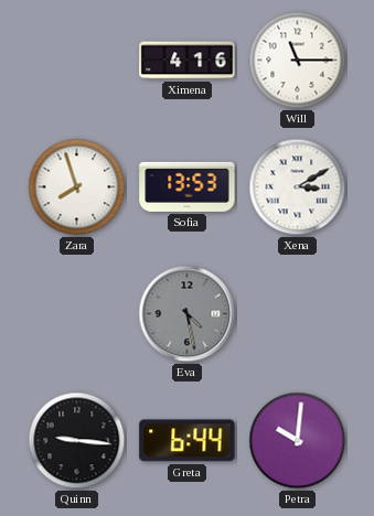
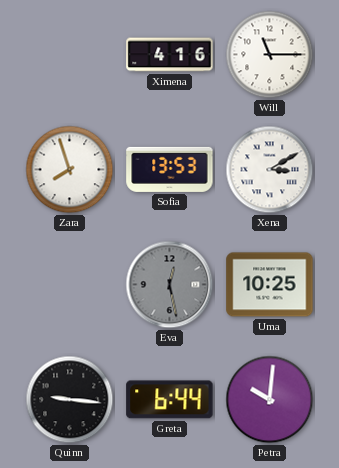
Eva: 4:28 -> 12:28
Uma: none -> 10:25
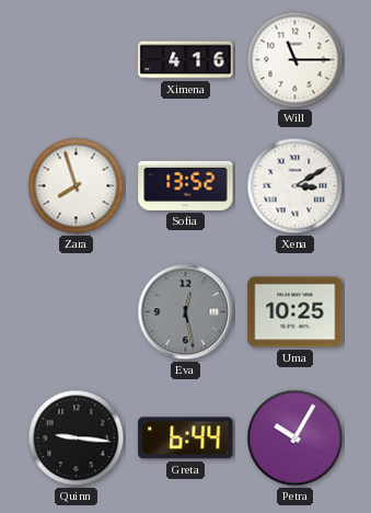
Sofia: 13:53 -> 13:52
Petra: 10:01 -> 10:05
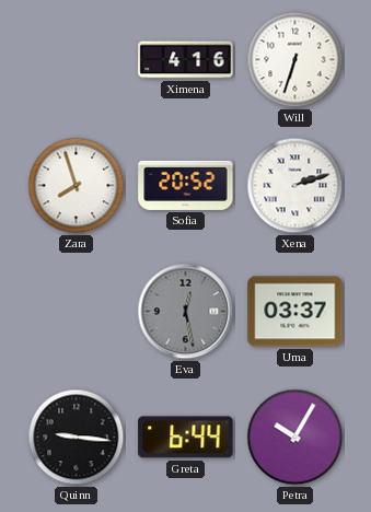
Will: 11:15 -> 6:33
Sofia: 13:52 -> 20:52
Xena: 3:10 -> 2:12
Uma: 10:25 -> 03:37
